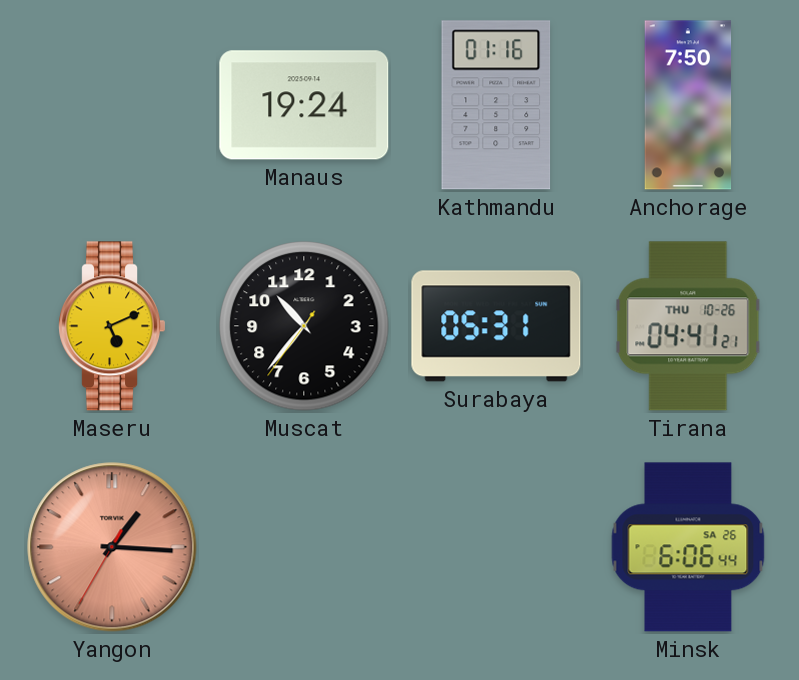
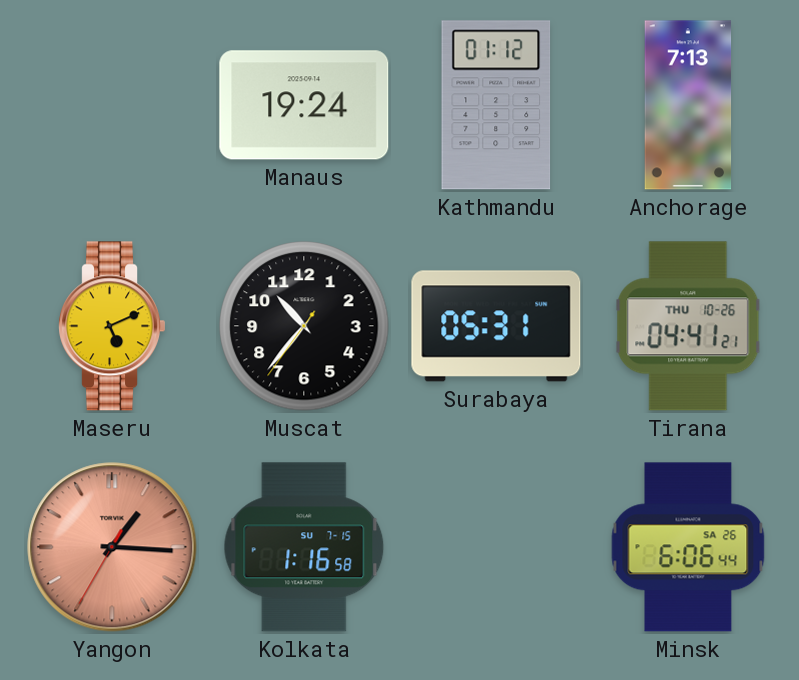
Kathmandu: 01:16 -> 01:12
Anchorage: 7:50 -> 7:13
Kolkata: none -> 1:16
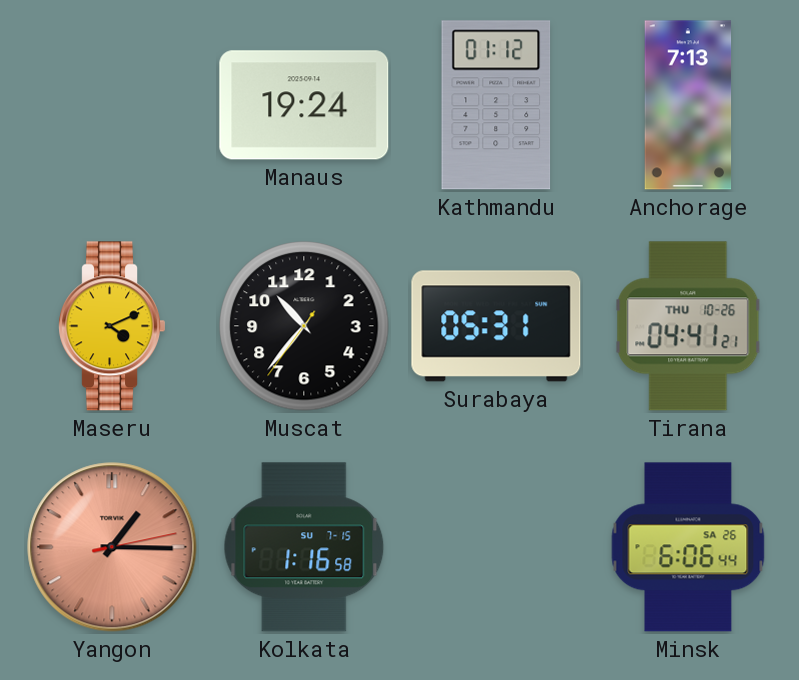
Maseru: 5:11 -> 4:11
Yangon: 1:15:35 -> 1:15:13
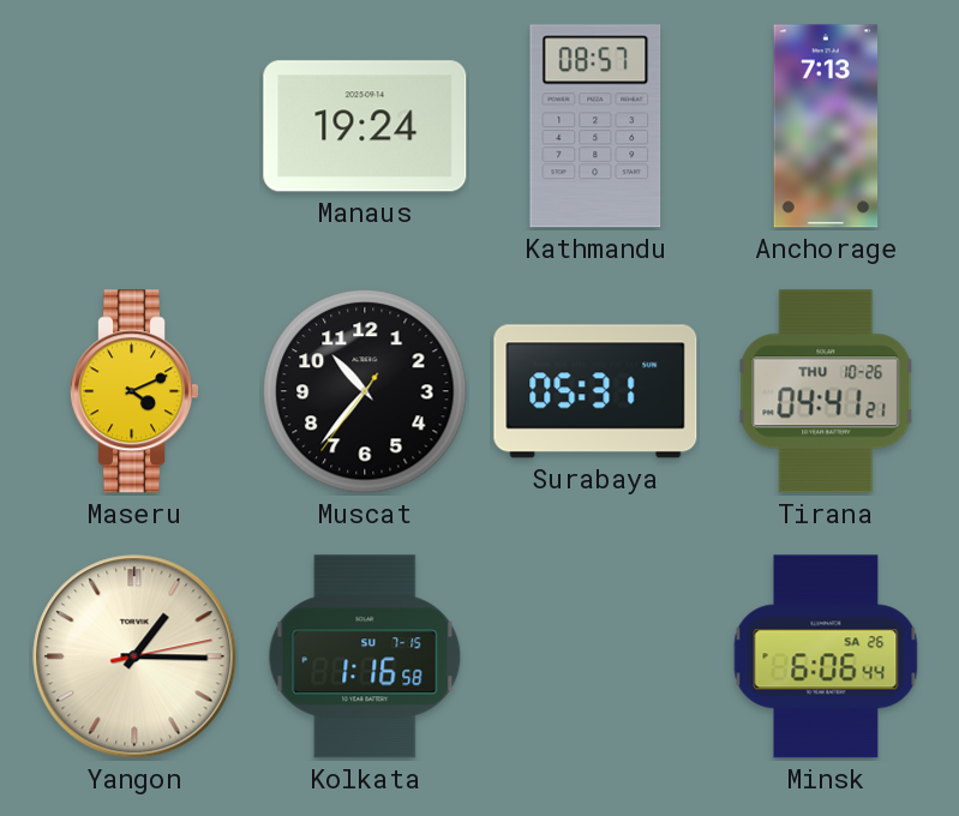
Kathmandu: 01:12 -> 08:57
Yangon dial: salmon -> cream
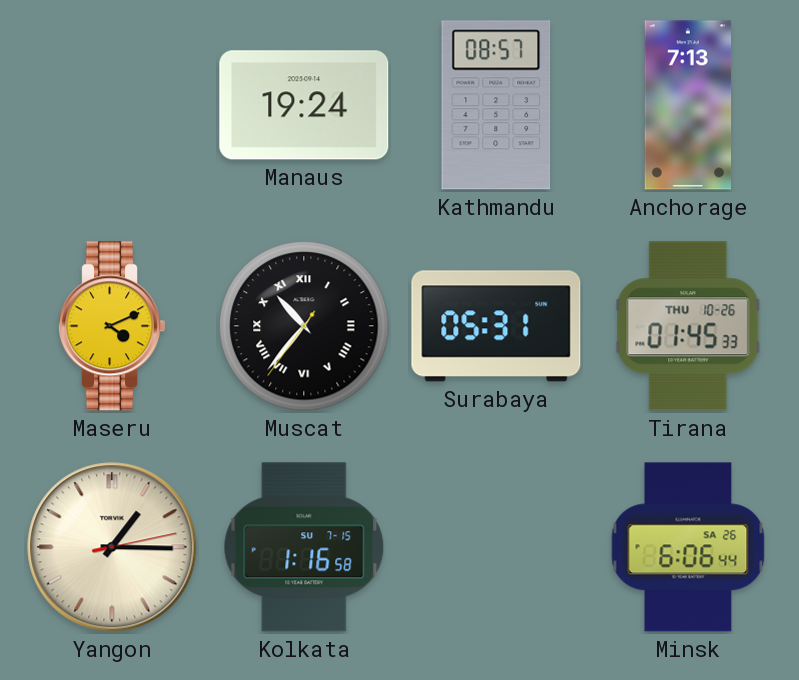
Muscat numerals: Arabic -> Roman
Tirana: 04:41 -> 01:45
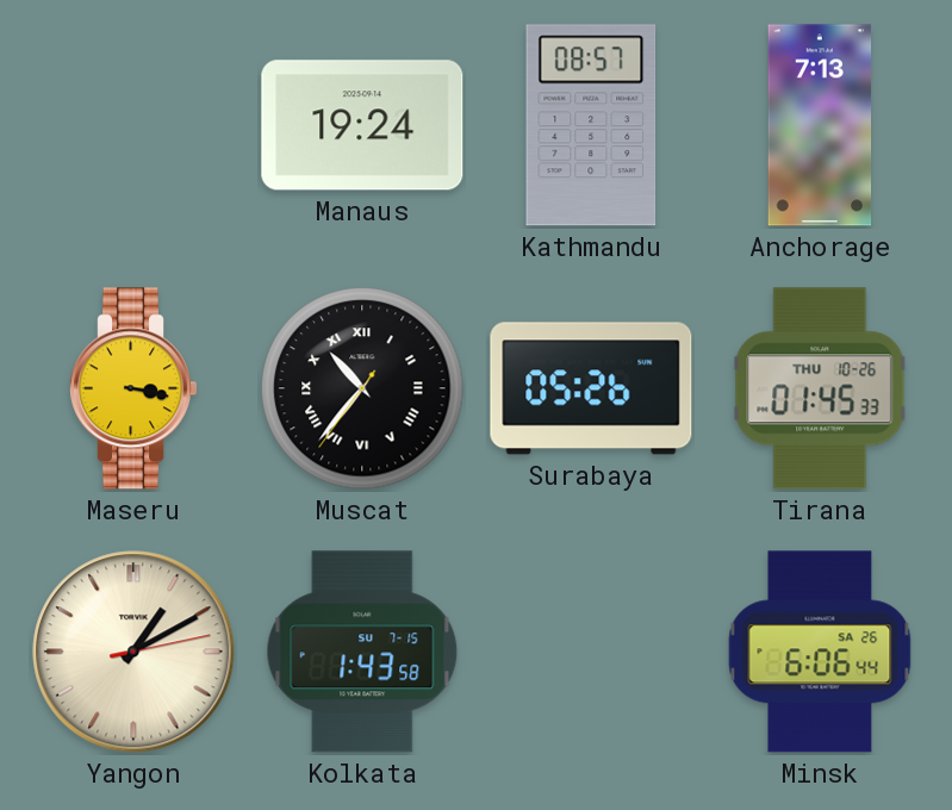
Maseru: 4:11 -> 3:17
Surabaya: 05:31 -> 05:26
Yangon: 1:15 -> 1:10
Kolkata: 1:16 -> 1:43
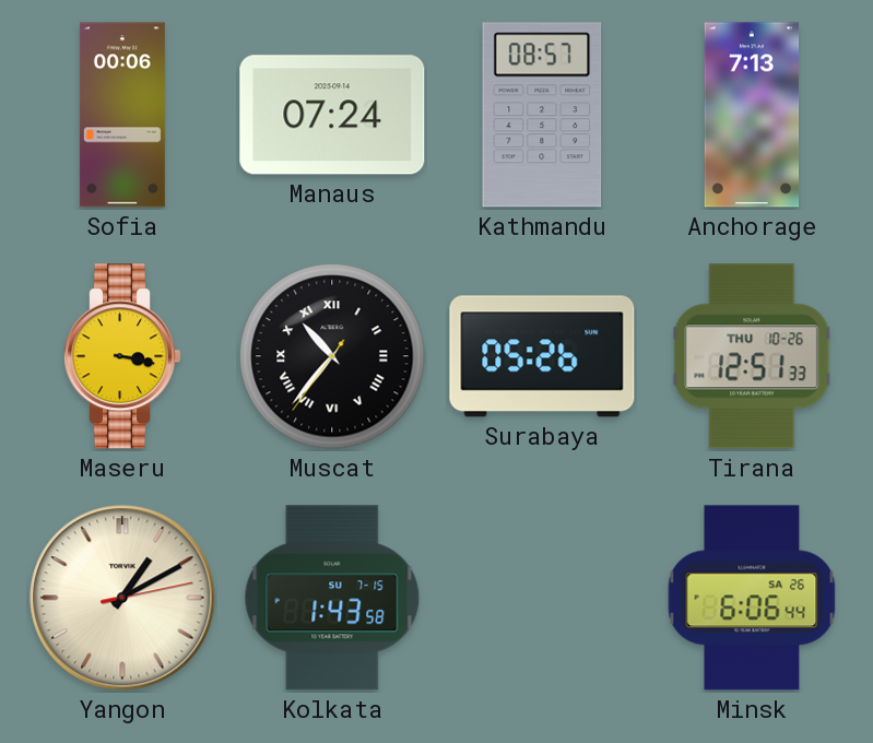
Sofia: none -> 00:06
Manaus: 19:24 -> 07:24
Tirana: 01:45 -> 12:51
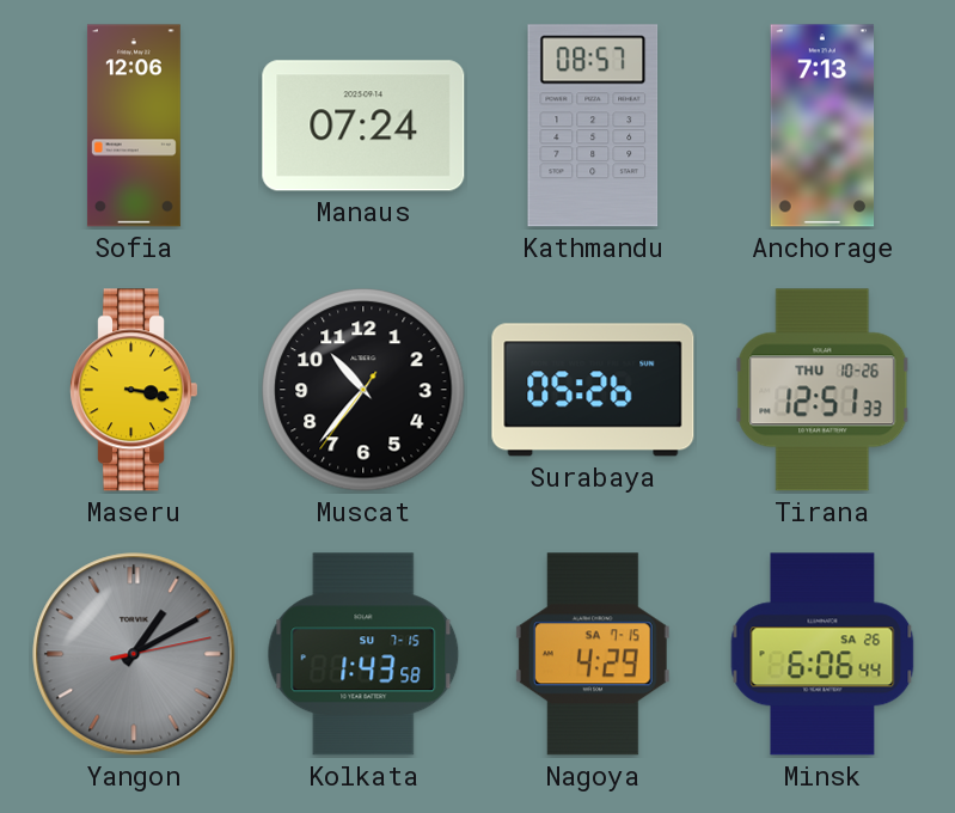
Sofia: 00:06 -> 12:06
Muscat numerals: Roman -> Arabic
Yangon dial: cream -> grey
Nagoya: none -> 4:29
